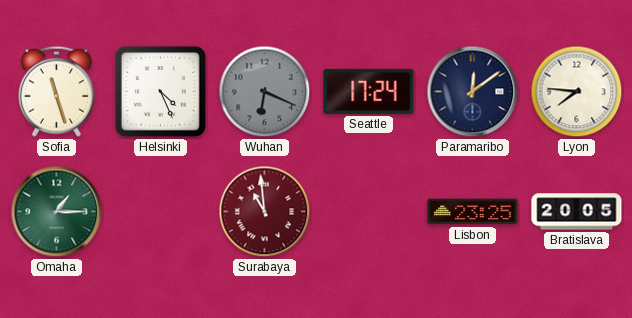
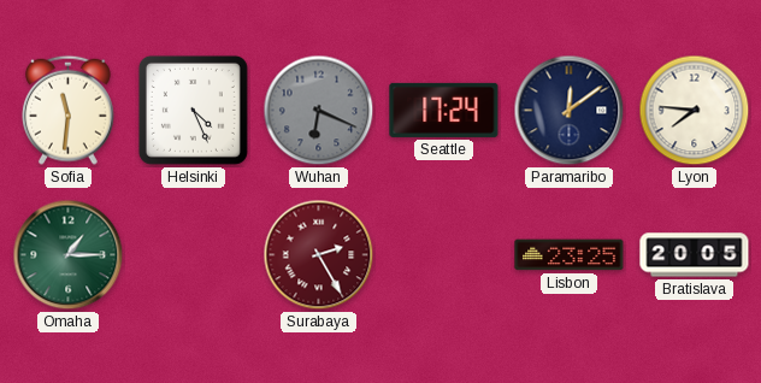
Sofia: 11:27 -> 11:31
Surabaya: 10:59 -> 2:25
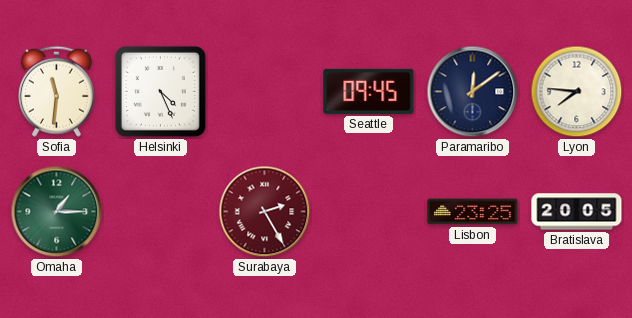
Wuhan: 6:19 -> none
Seattle: 17:24 -> 09:45
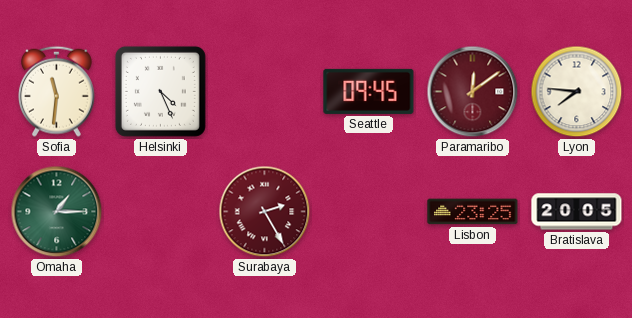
Paramaribo dial: navy -> burgundy
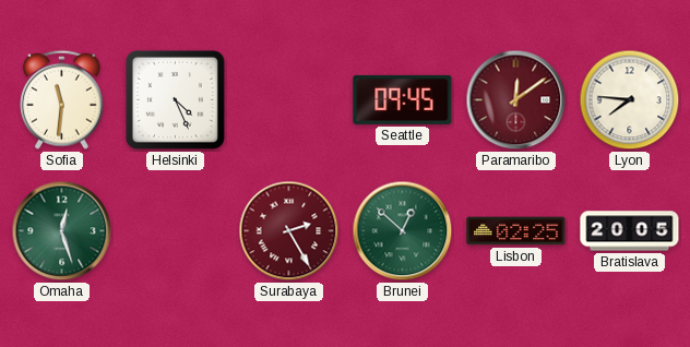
Omaha: 1:15 -> 12:27
Brunei: none -> 12:52
Lisbon: 23:25 -> 02:25
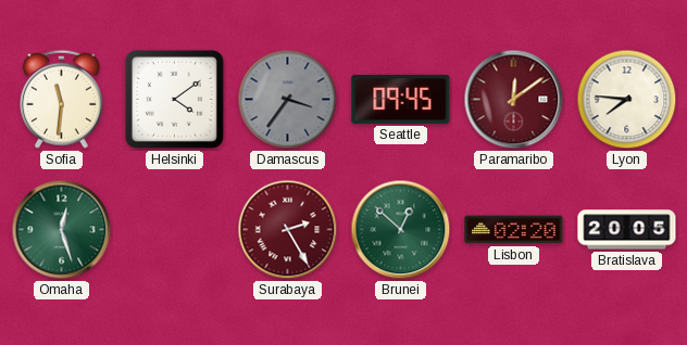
Helsinki: 4:26 -> 4:09
Damascus: none -> 3:36
Lisbon: 02:25 -> 02:20
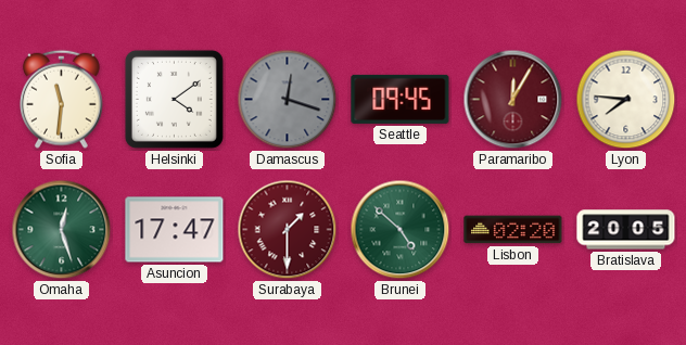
Damascus: 3:36 -> 12:18
Paramaribo: 12:09 -> 12:05
Asuncion: none -> 17:47
Surabaya: 2:25 -> 1:30
Brunei: 12:52 -> 4:52
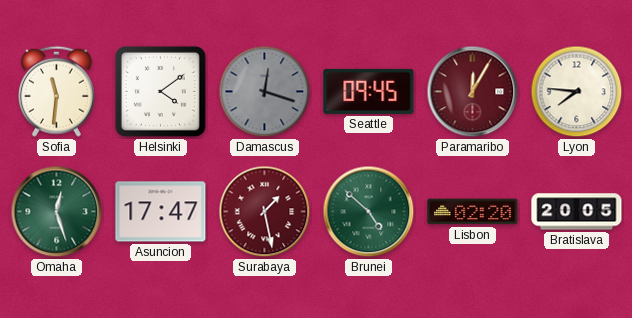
Surabaya: 1:30 -> 1:28
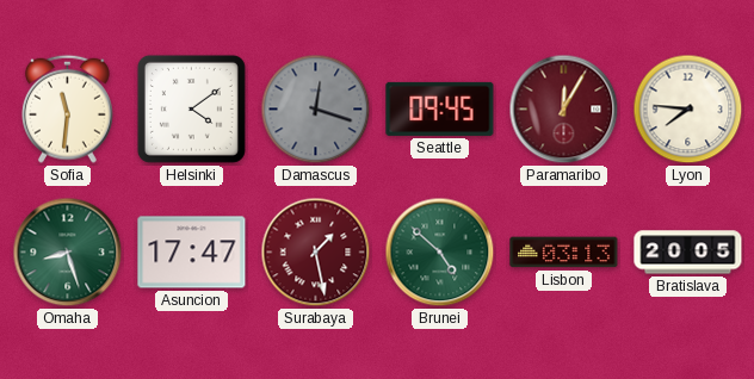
Omaha: 12:27 -> 8:27
Lisbon: 02:20 -> 03:13
